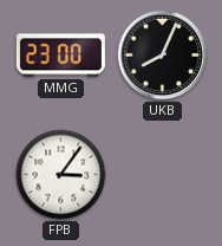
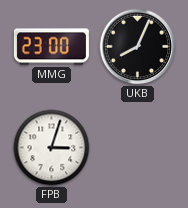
FPB: 3:06 -> 3:03
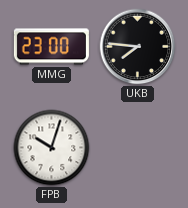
UKB: 8:04 -> 7:46
FPB: 3:03 -> 10:03
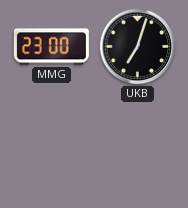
UKB: 7:46 -> 7:03
FPB: 10:03 -> none
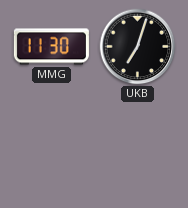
MMG: 23:00 -> 11:30
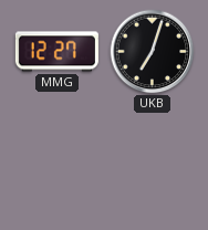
MMG: 11:30 -> 12:27
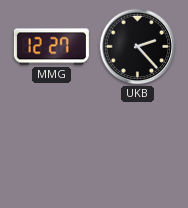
UKB: 7:03 -> 2:23
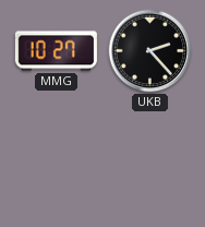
MMG: 12:27 -> 10:27
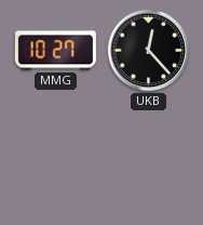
UKB: 2:23 -> 12:23
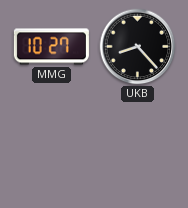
UKB: 12:23 -> 8:23
